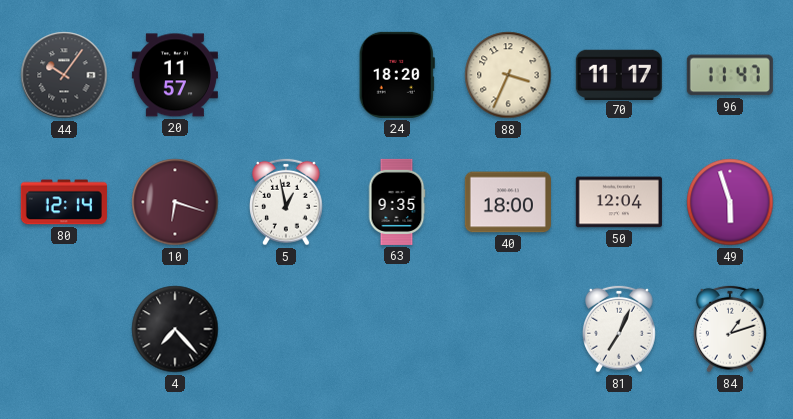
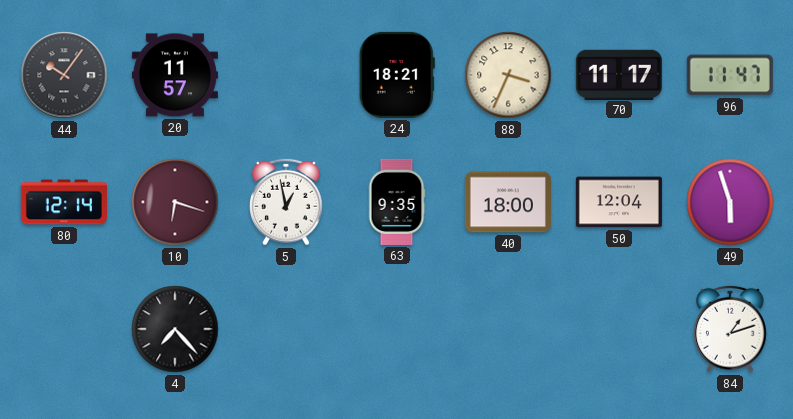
24: 18:20 -> 18:21
81: 7:04 -> none
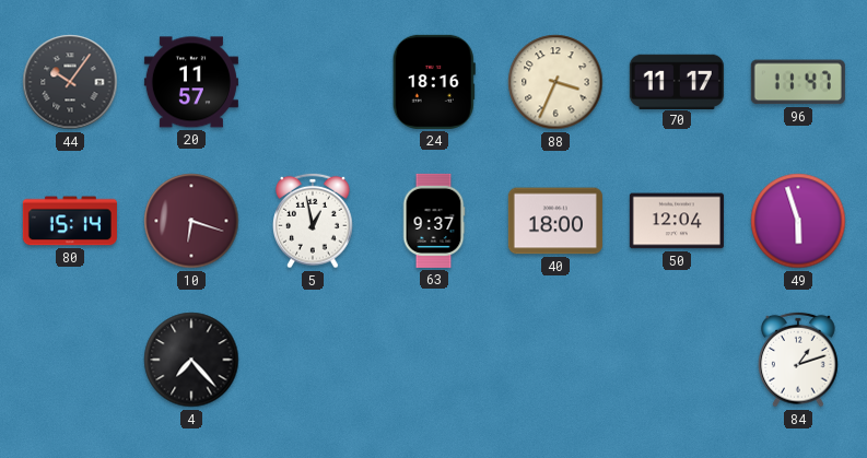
24: 18:21 -> 18:16
80: 12:14 -> 15:14
63: 9:35 -> 9:37
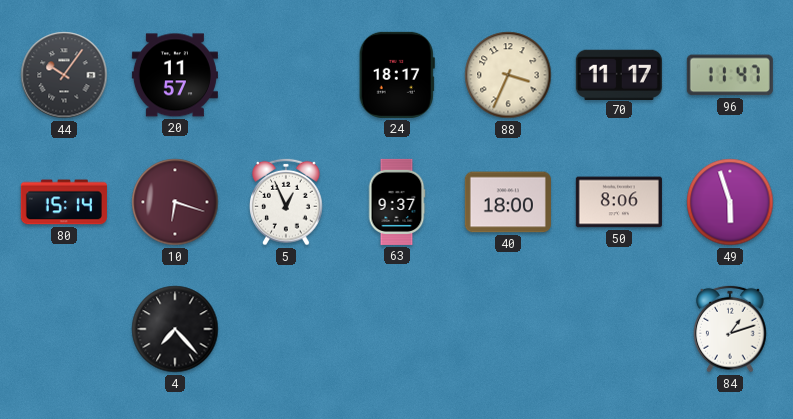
24: 18:16 -> 18:17
5: 12:58 -> 12:56
50: 12:04 -> 8:06
